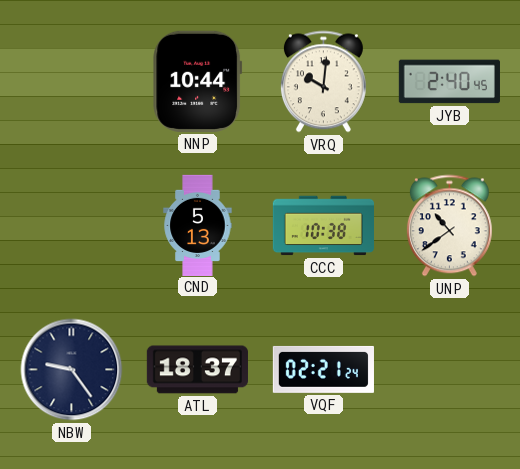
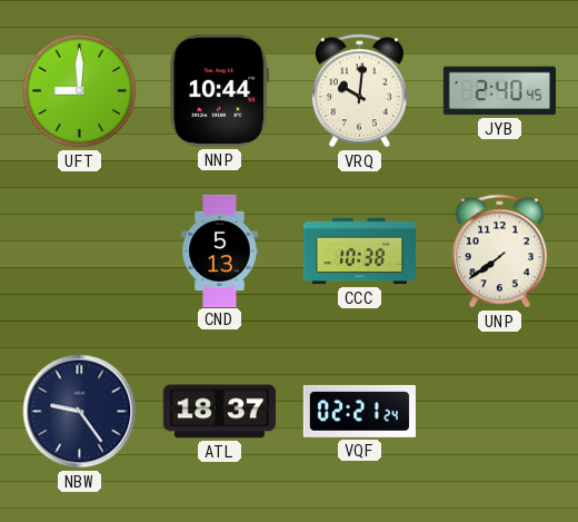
UFT: none -> 9:00
UNP: 10:39 -> 7:39
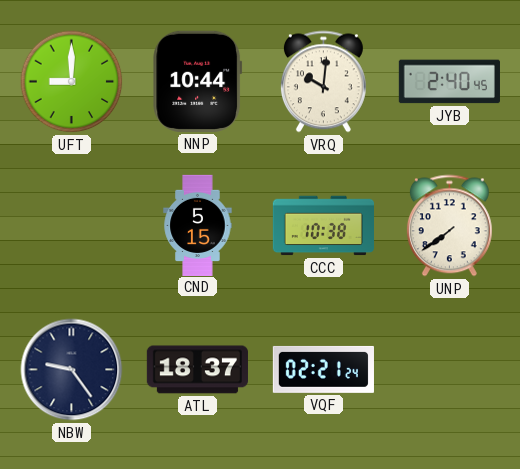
CND: 5:13 -> 5:15
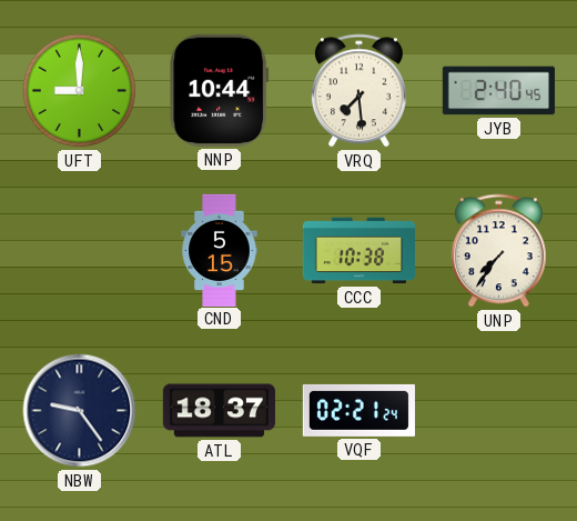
VRQ: 10:01 -> 7:29
UNP: 7:39 -> 7:36
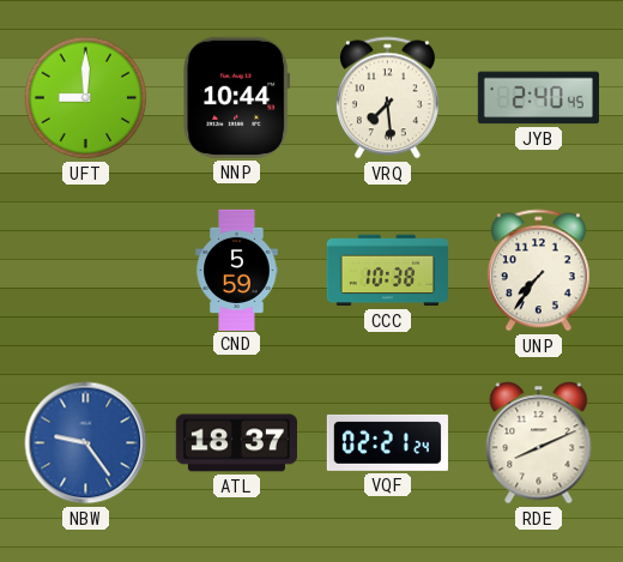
CND: 5:15 -> 5:59
NBW dial: navy -> blue
RDE: none -> 8:11
